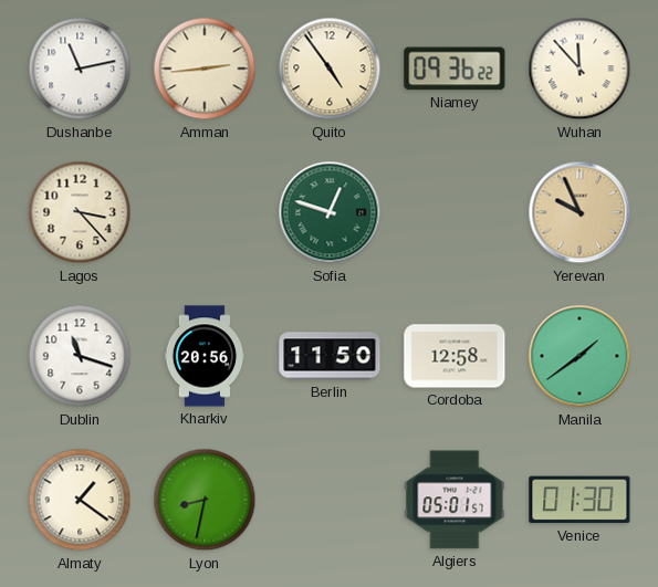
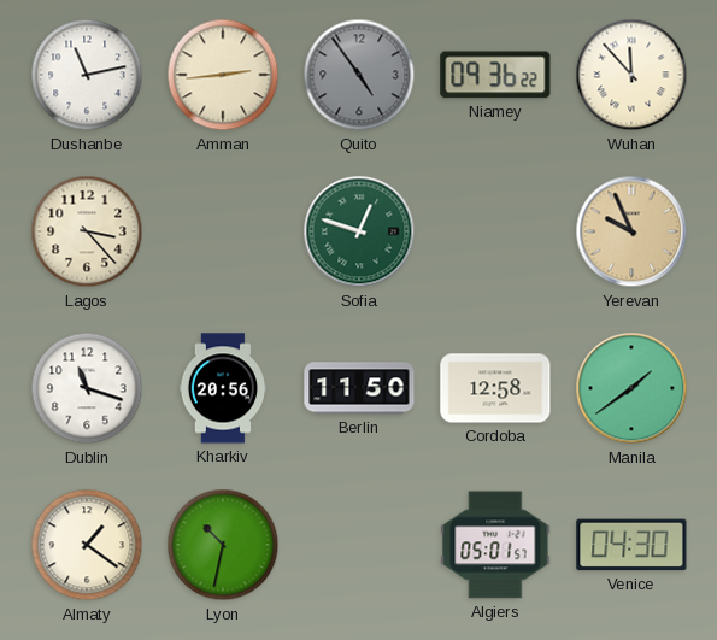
Quito dial: cream -> grey
Lyon: 8:32 -> 10:32
Venice: 01:30 -> 04:30
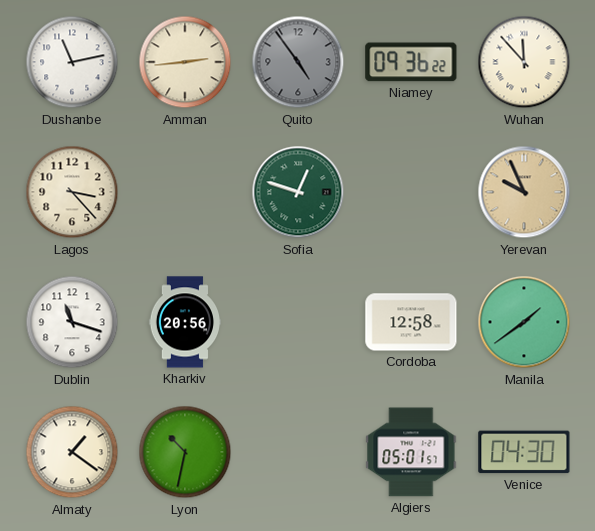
Berlin: 11:50 -> none
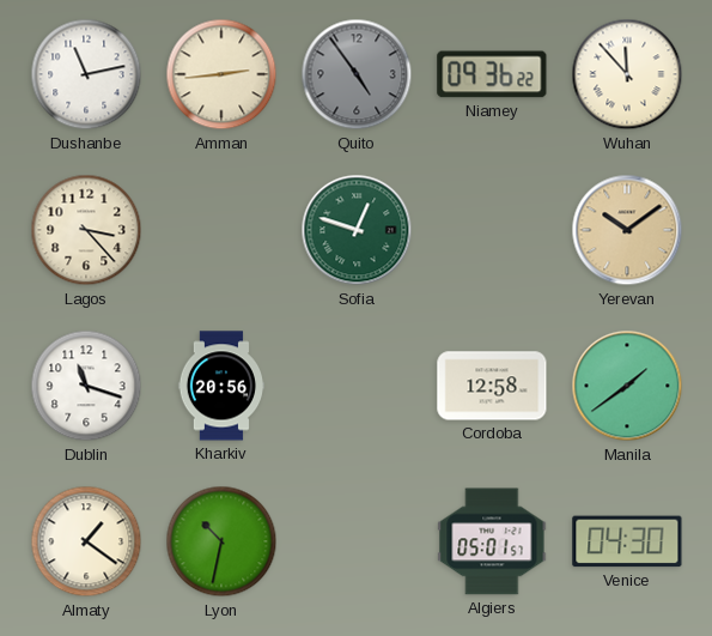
Yerevan: 9:56 -> 10:09
